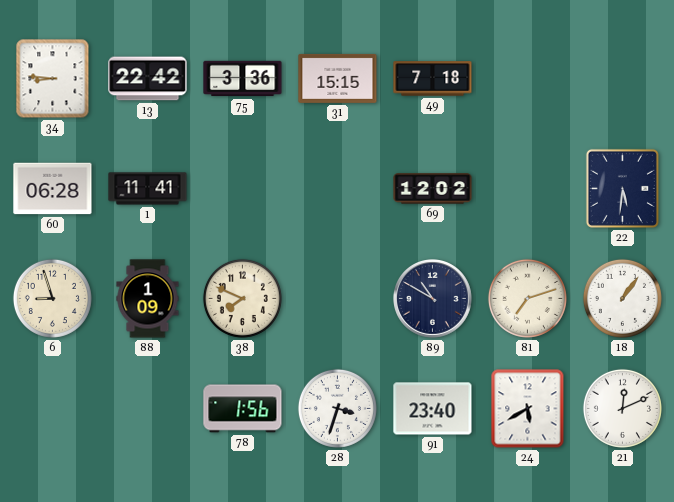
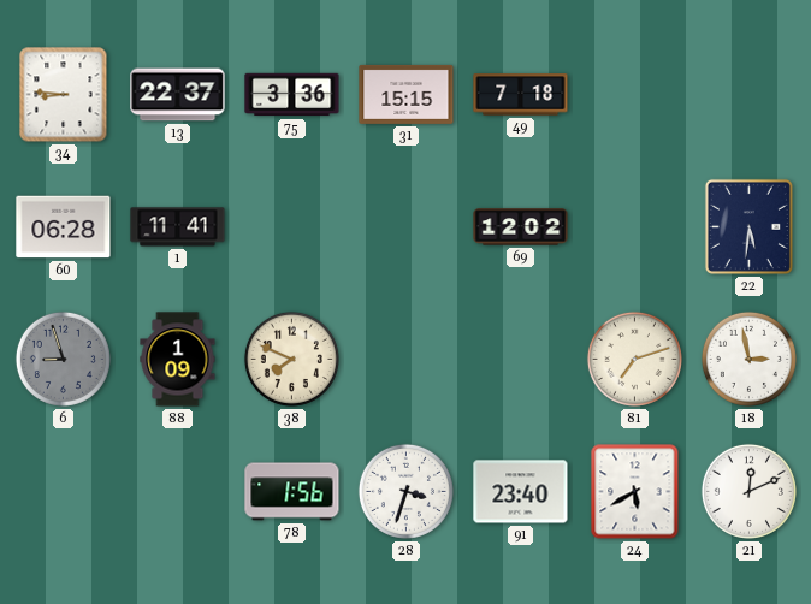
13: 22:42 -> 22:37
6 dial: cream -> grey
89: 10:50 -> none
18: 1:06 -> 2:58
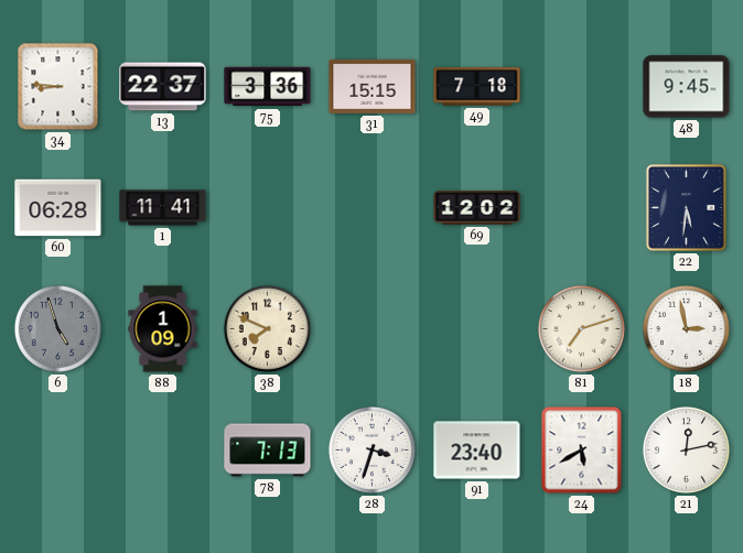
48: none -> 9:45
6: 8:57 -> 4:57
78: 1:56 -> 7:13
21: 12:11 -> 12:13
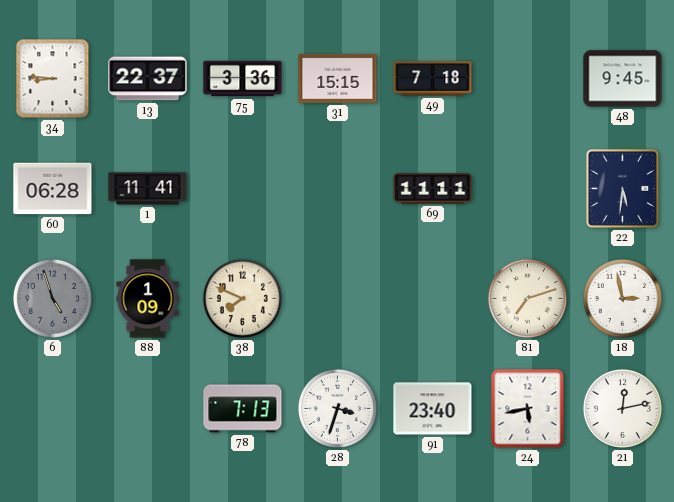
69: 12:02 -> 11:11
24: 5:40 -> 5:43
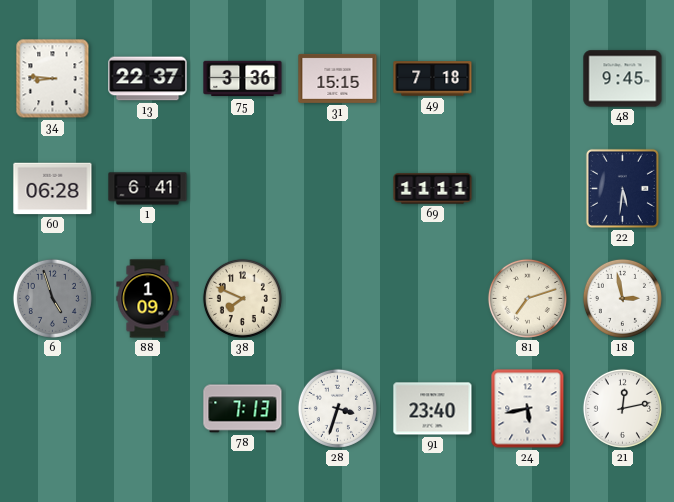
1: 11:41 -> 6:41
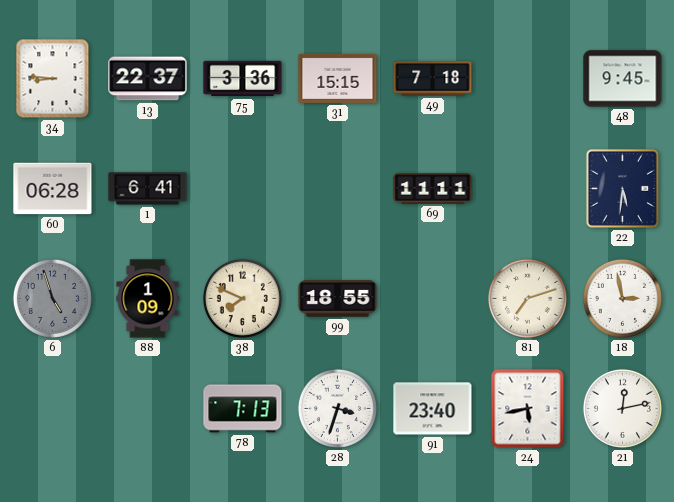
99: none -> 18:55
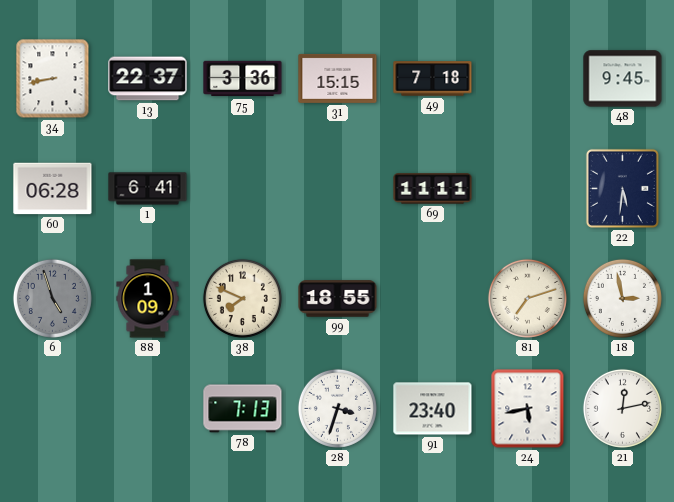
34: 8:46 -> 8:43
